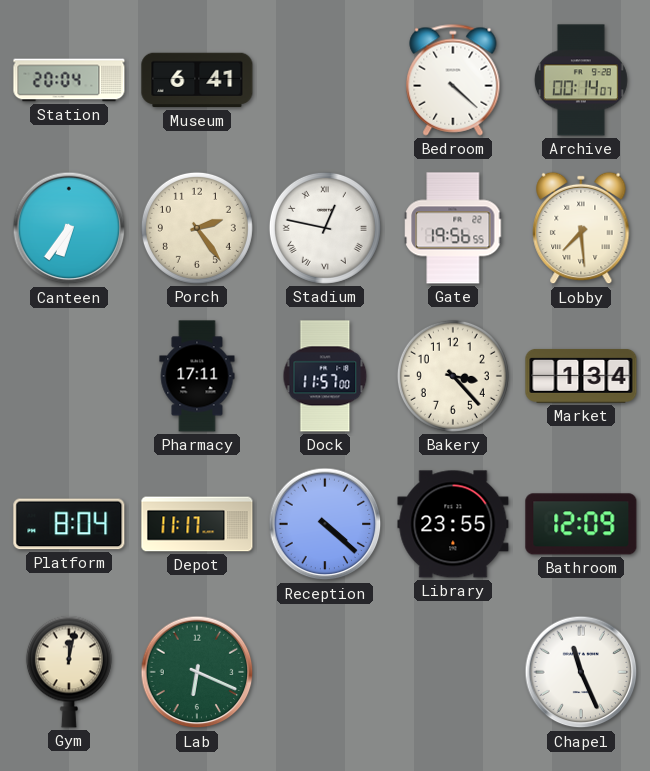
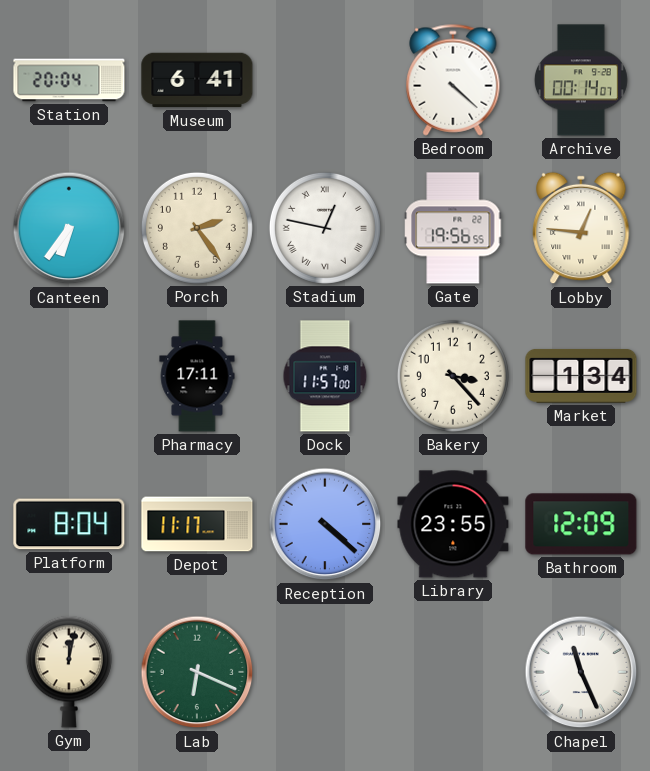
Lobby: 7:29 -> 12:46
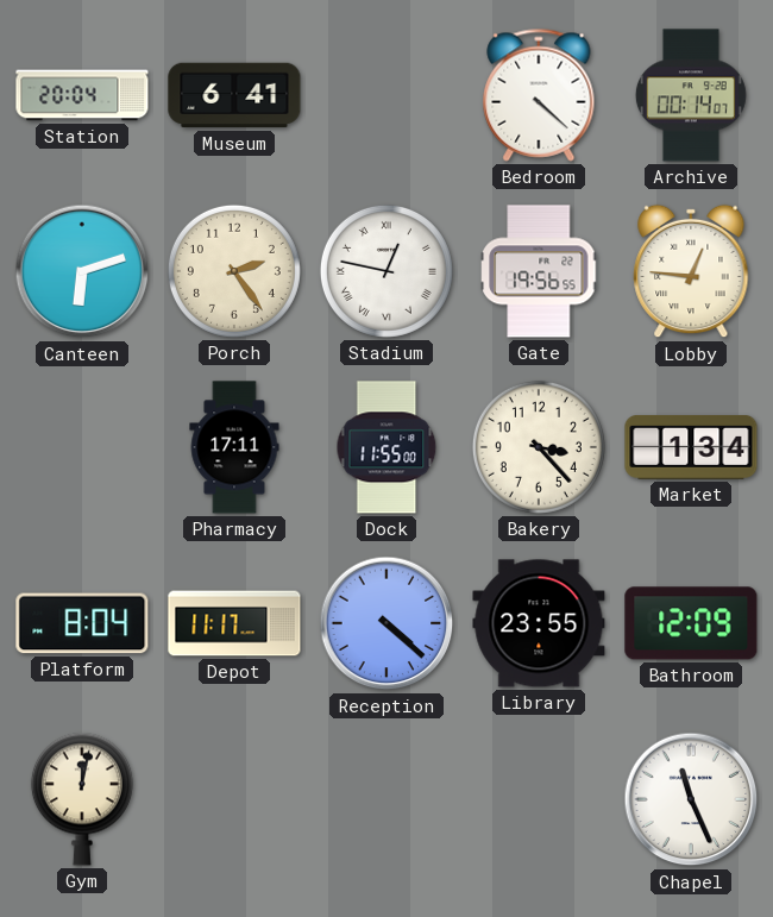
Canteen: 6:36 -> 6:12
Dock: 11:57 -> 11:55
Lab: 6:19 -> none
